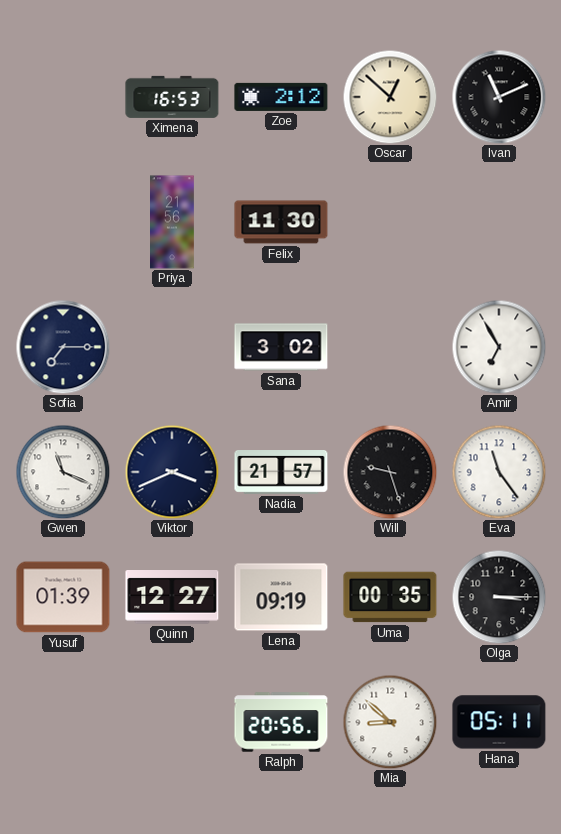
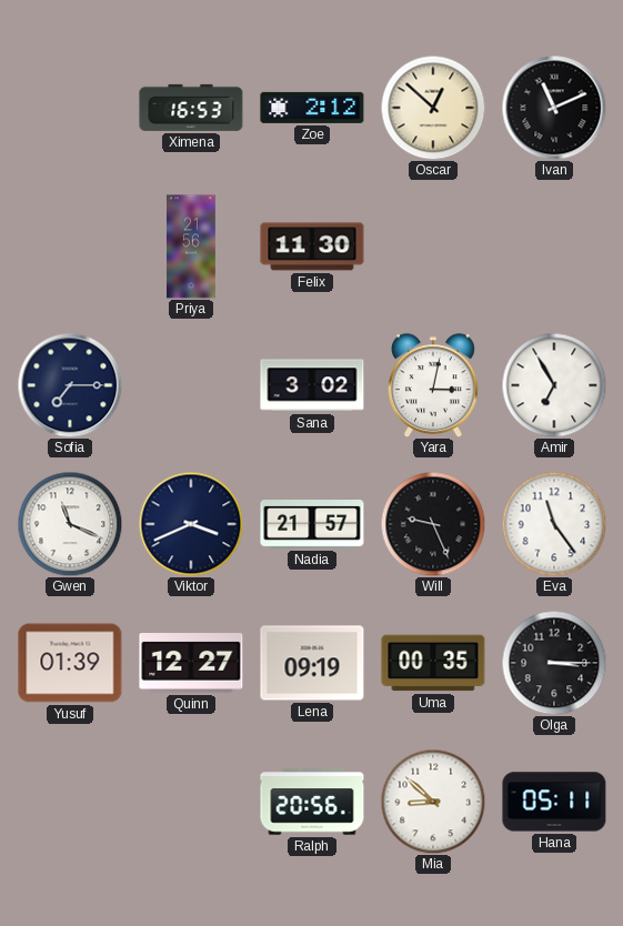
Yara: none -> 3:02
Will: 9:27 -> 9:26
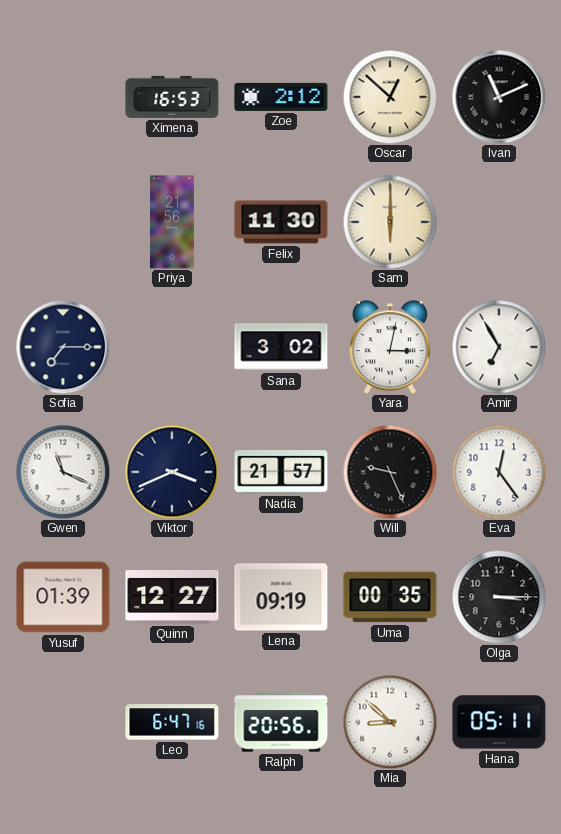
Sam: none -> 6:00
Eva: 11:24 -> 12:24
Leo: none -> 6:47
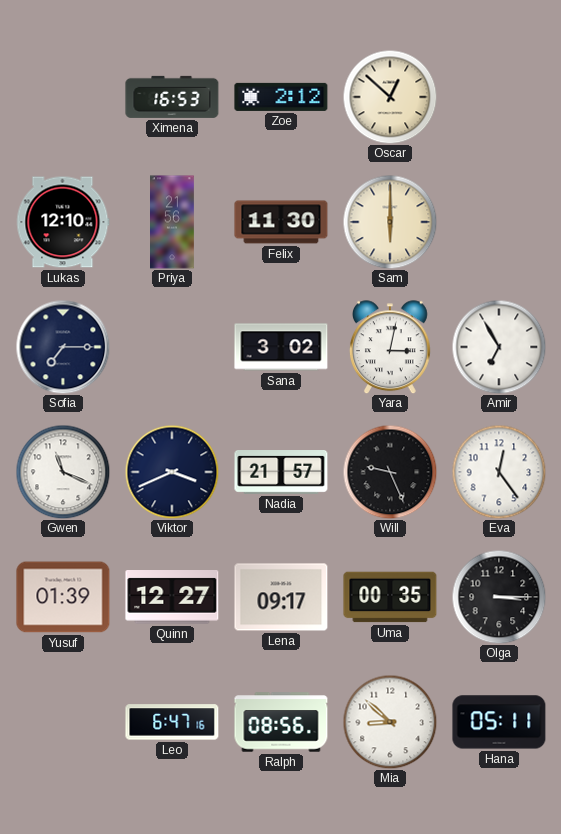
Ivan: 11:11 -> none
Lukas: none -> 12:10
Lena: 09:19 -> 09:17
Ralph: 20:56 -> 08:56
